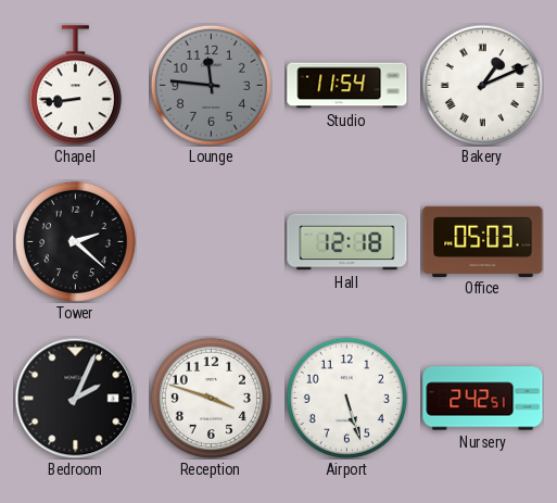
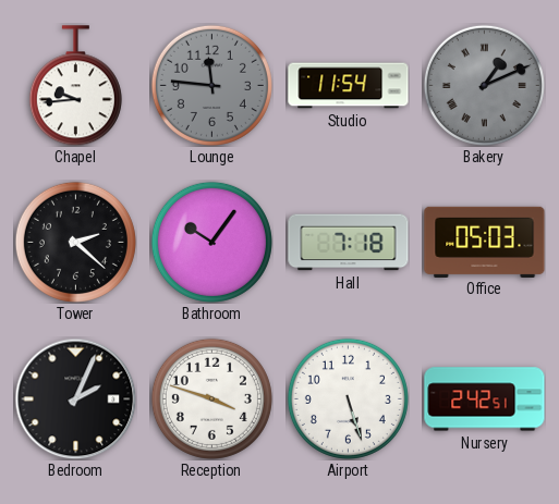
Chapel: 8:44 -> 9:44
Bakery dial: white -> grey
Bathroom: none -> 10:06
Hall: 12:18 -> 7:18
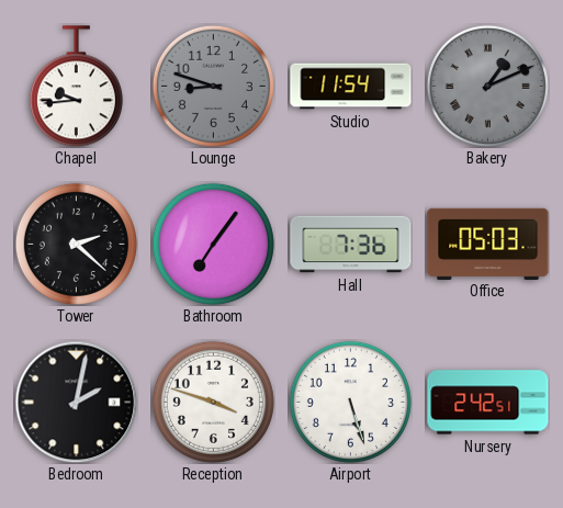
Lounge: 11:46 -> 8:48
Bathroom: 10:06 -> 7:06
Hall: 7:18 -> 7:36
Bedroom: 2:04 -> 2:02
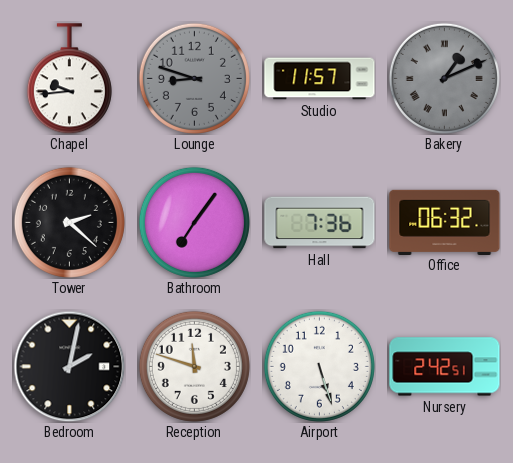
Studio: 11:54 -> 11:57
Office: 05:03 -> 06:32
Reception: 3:48 -> 11:48
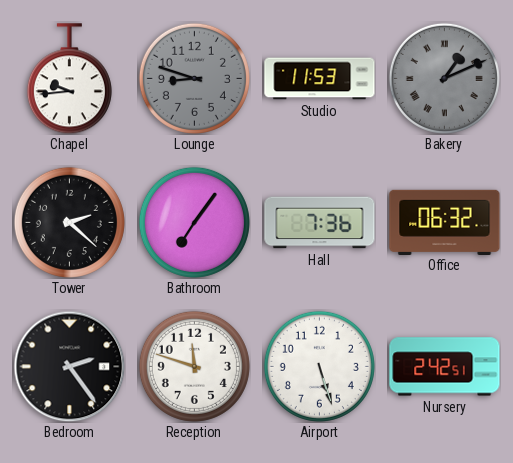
Studio: 11:57 -> 11:53
Bedroom: 2:02 -> 2:24
